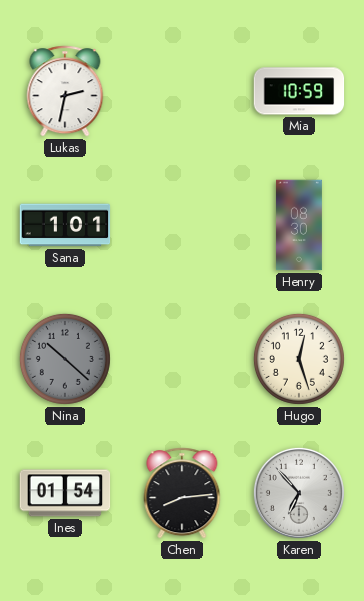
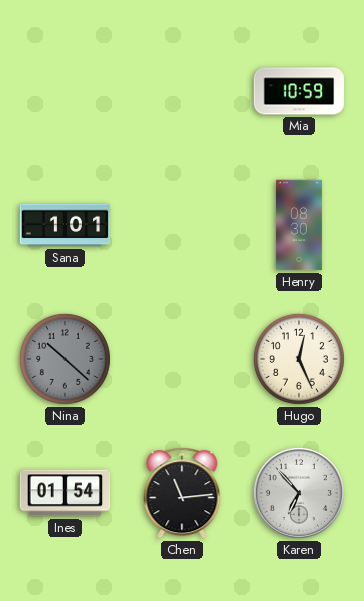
Lukas: 2:32 -> none
Hugo: 12:27 -> 12:26
Chen: 8:14 -> 11:14
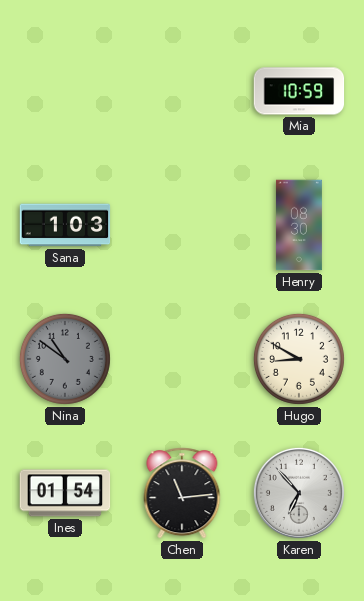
Sana: 1:01 -> 1:03
Nina: 10:22 -> 10:51
Hugo: 12:26 -> 8:50
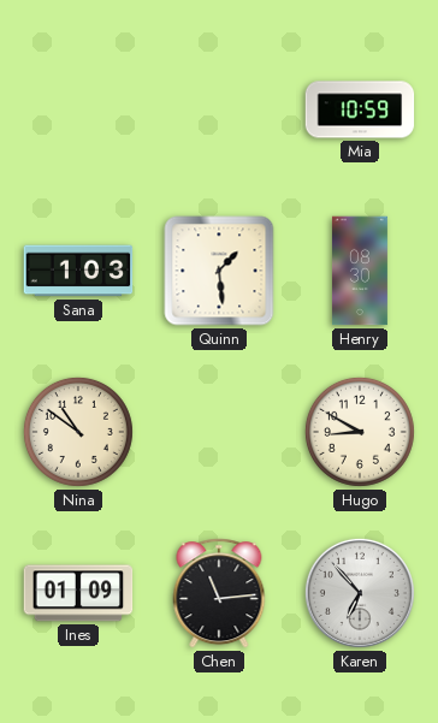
Quinn: none -> 1:29
Nina dial: grey -> cream
Ines: 01:54 -> 01:09
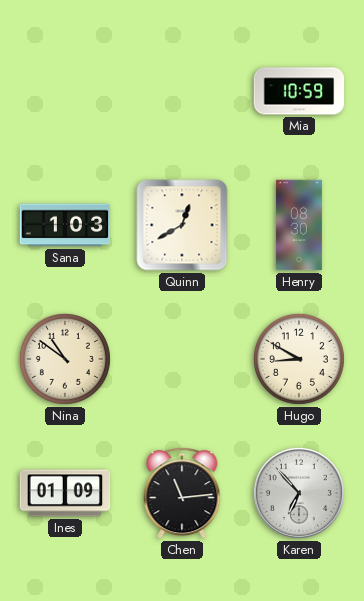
Quinn: 1:29 -> 12:40
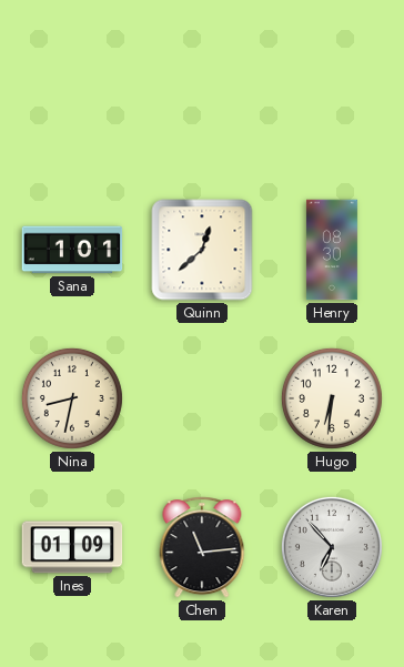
Mia: 10:59 -> none
Sana: 1:03 -> 1:01
Quinn: 12:40 -> 12:38
Nina: 10:51 -> 8:32
Hugo: 8:50 -> 6:31
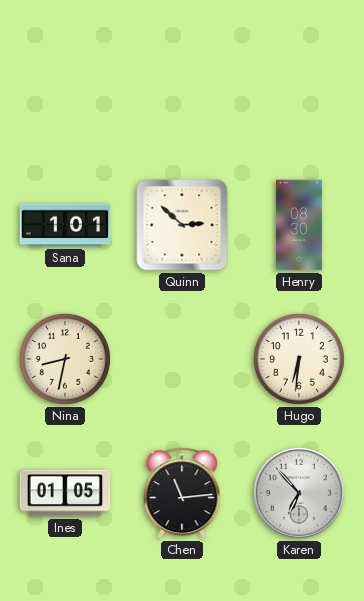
Quinn: 12:38 -> 2:52
Ines: 01:09 -> 01:05
